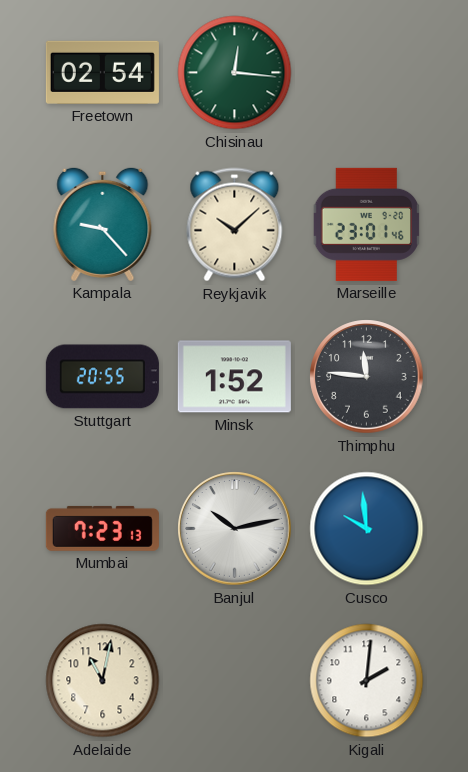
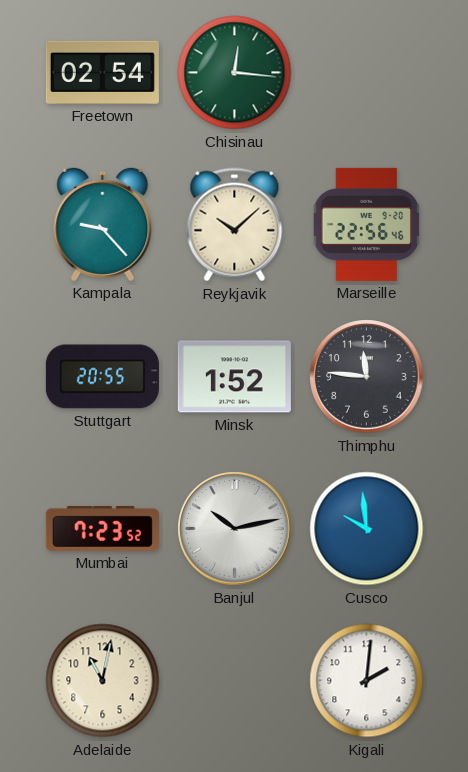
Marseille: 23:01 -> 22:56
Mumbai: 7:23:13 -> 7:23:52
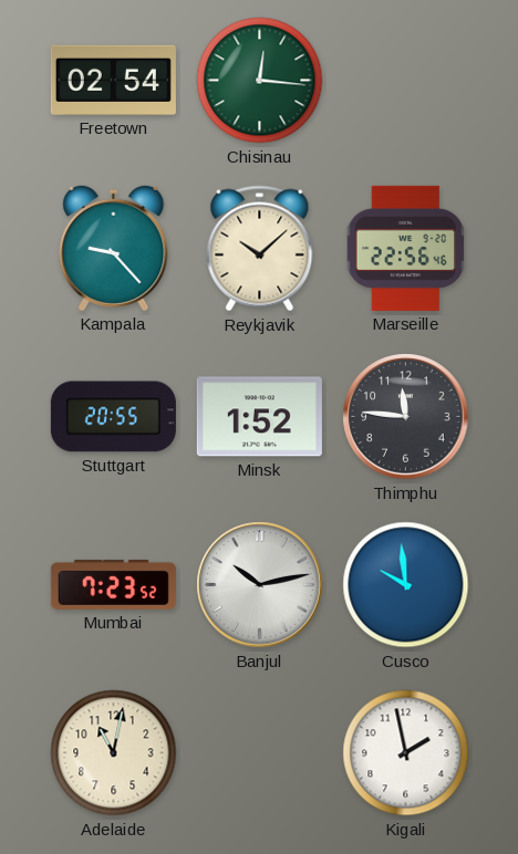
Kigali: 2:01 -> 1:58
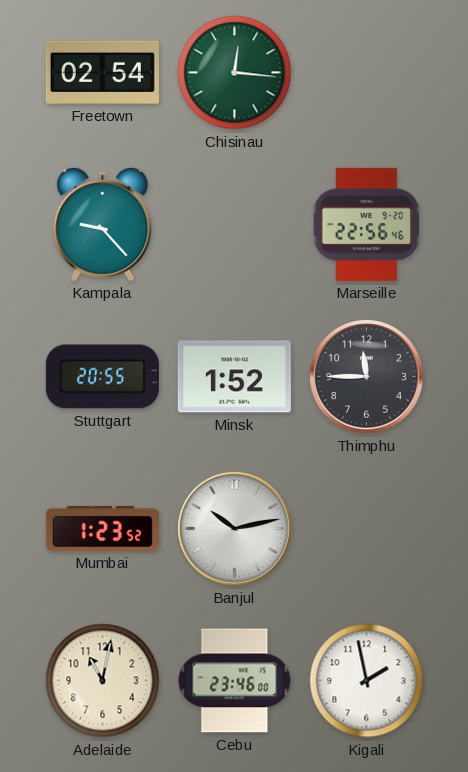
Reykjavik: 10:08 -> none
Thimphu: 11:46 -> 11:45
Mumbai: 7:23 -> 1:23
Cusco: 9:59 -> none
Cebu: none -> 23:46
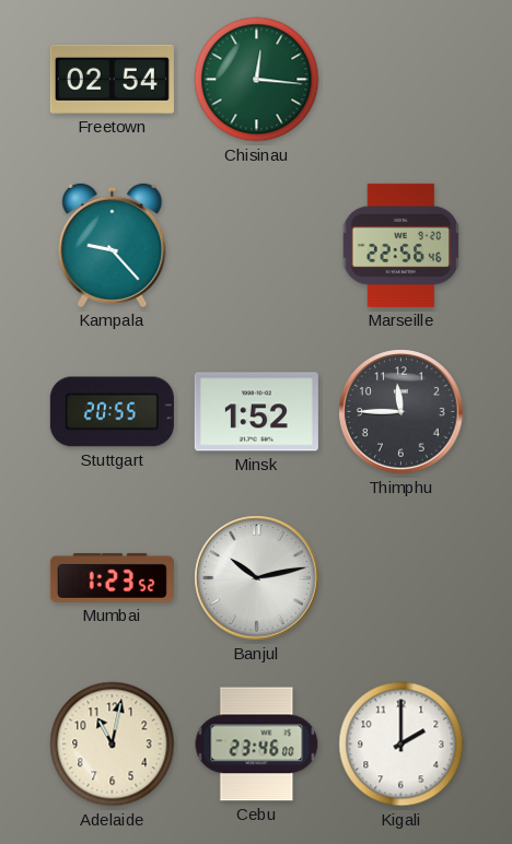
Kigali: 1:58 -> 2:00
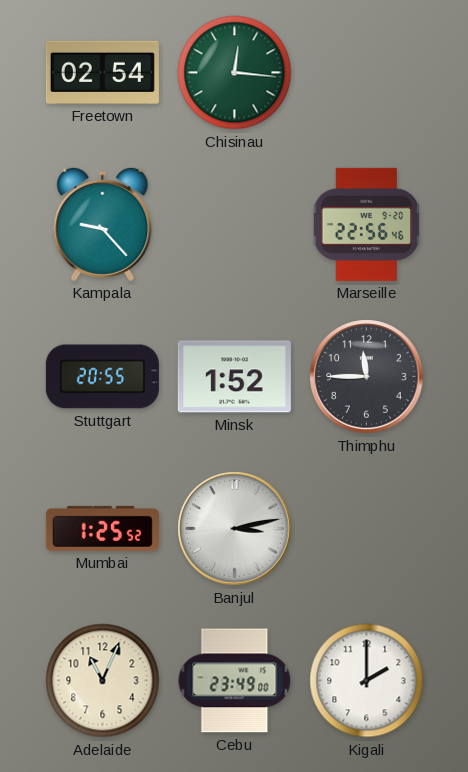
Mumbai: 1:23 -> 1:25
Banjul: 10:13 -> 3:13
Adelaide: 11:02 -> 11:04
Cebu: 23:46 -> 23:49
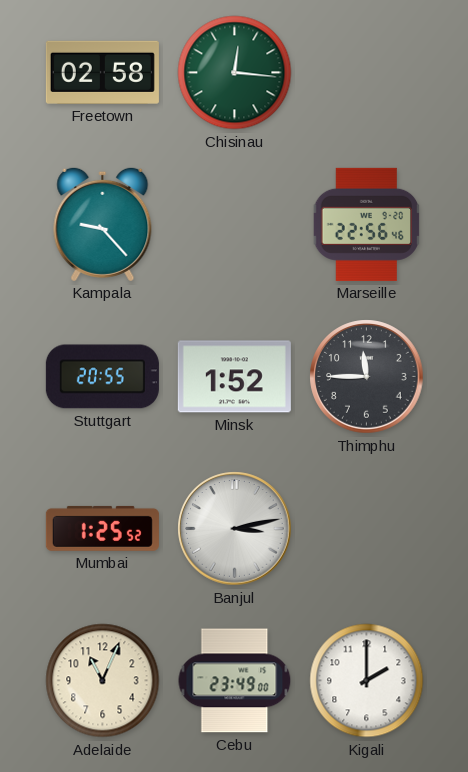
Freetown: 02:54 -> 02:58
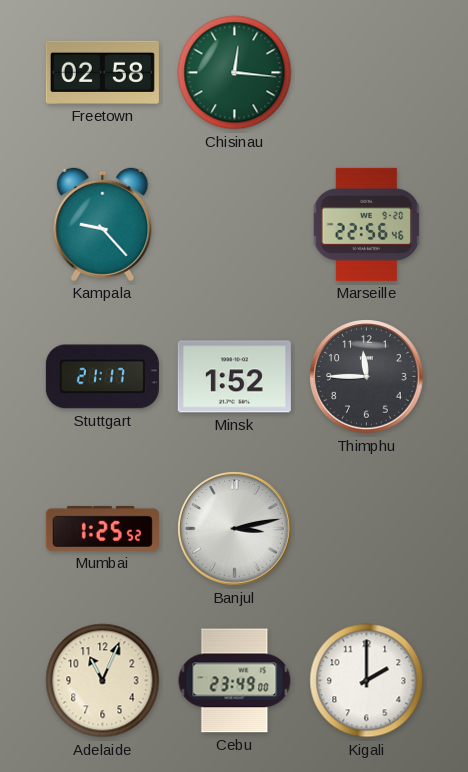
Stuttgart: 20:55 -> 21:17
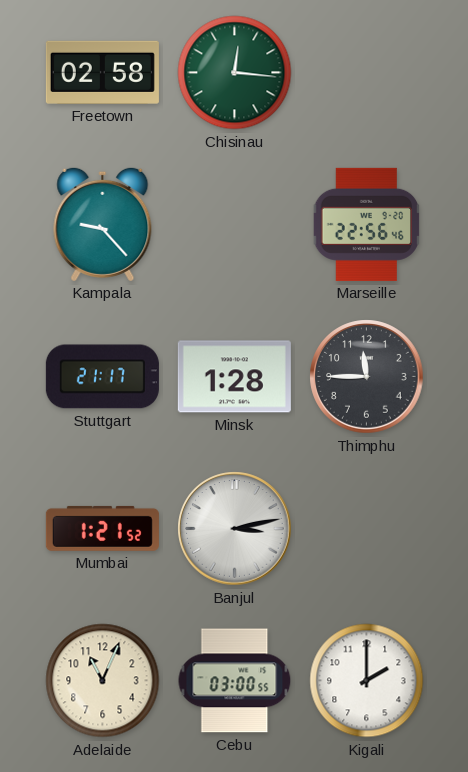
Minsk: 1:52 -> 1:28
Mumbai: 1:25 -> 1:21
Cebu: 23:49 -> 03:00
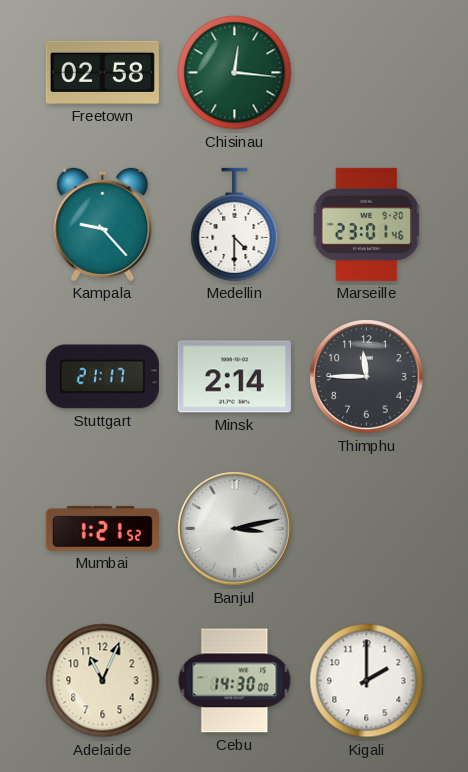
Medellin: none -> 4:30
Marseille: 22:56 -> 23:01
Minsk: 1:28 -> 2:14
Cebu: 03:00 -> 14:30
